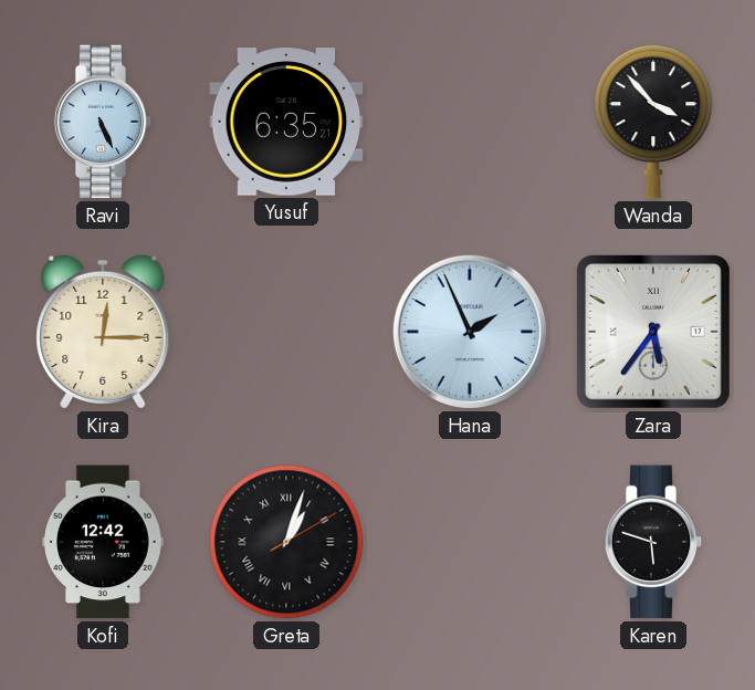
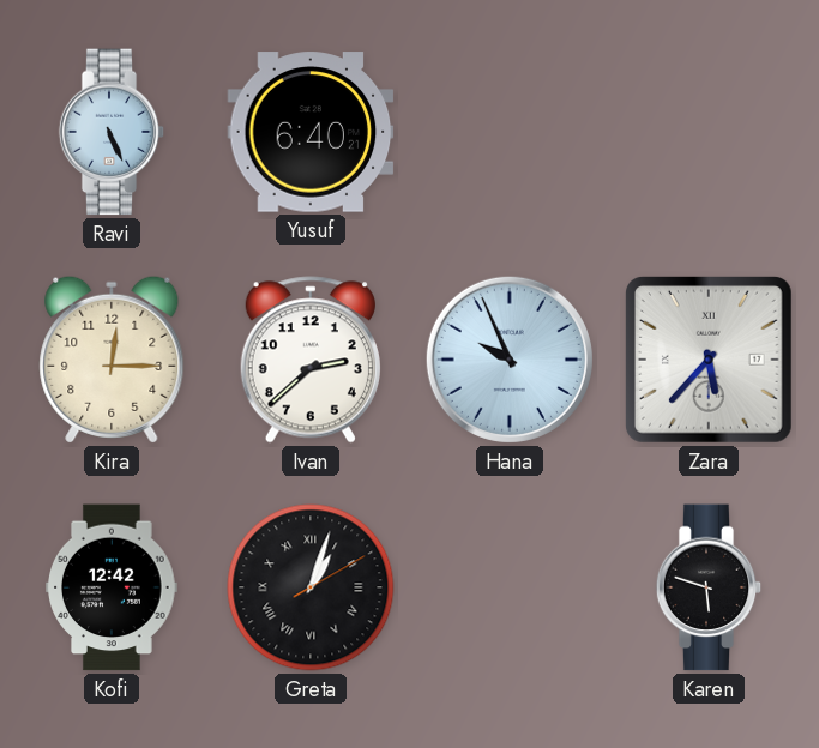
Yusuf: 6:35 -> 6:40
Wanda: 3:53 -> none
Ivan: none -> 2:38
Hana: 1:56 -> 9:56
Zara: 5:36 -> 5:37
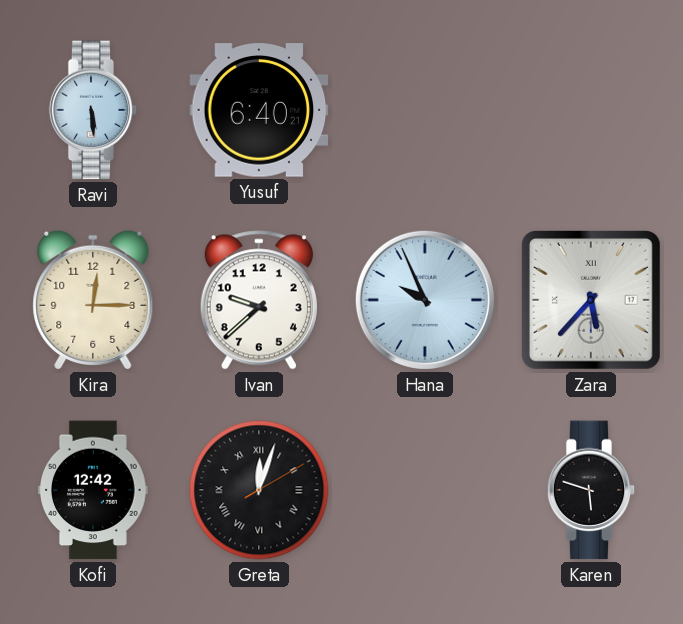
Ravi: 5:26 -> 5:29
Ivan: 2:38 -> 9:38
Greta: 1:03 -> 12:03
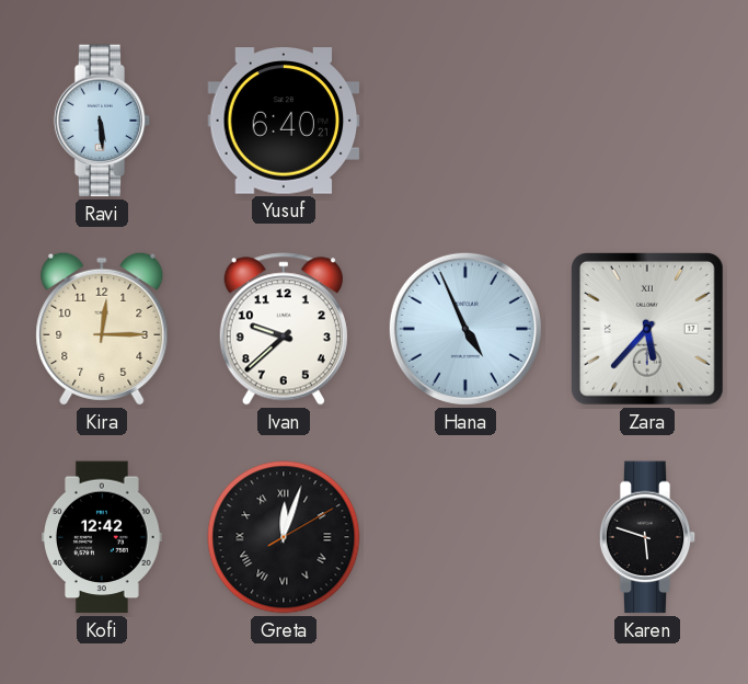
Hana: 9:56 -> 4:56
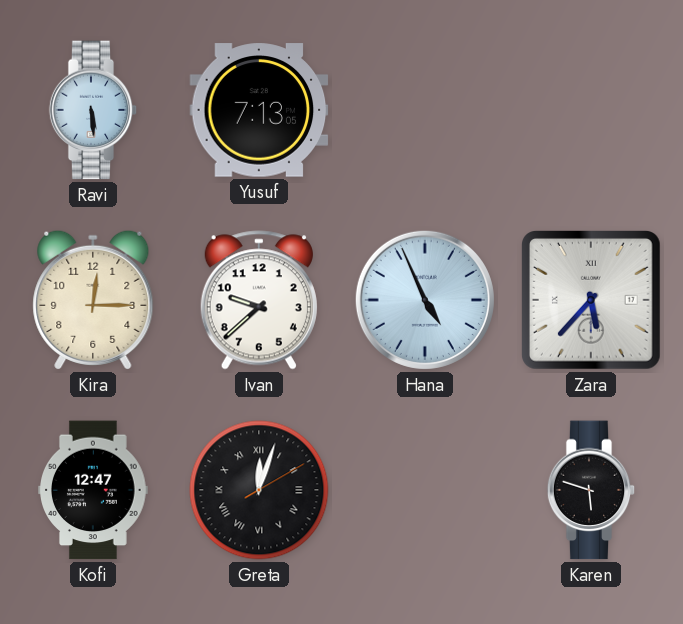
Yusuf: 6:40 -> 7:13
Kofi: 12:42 -> 12:47
